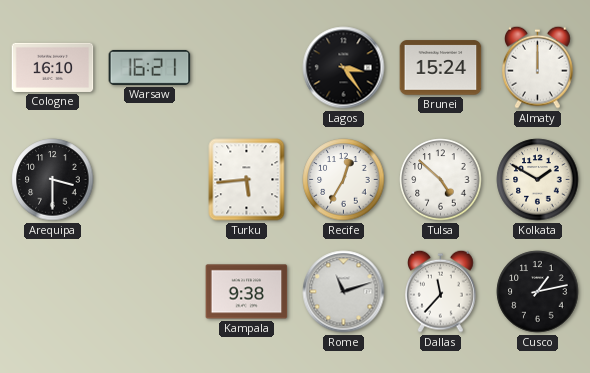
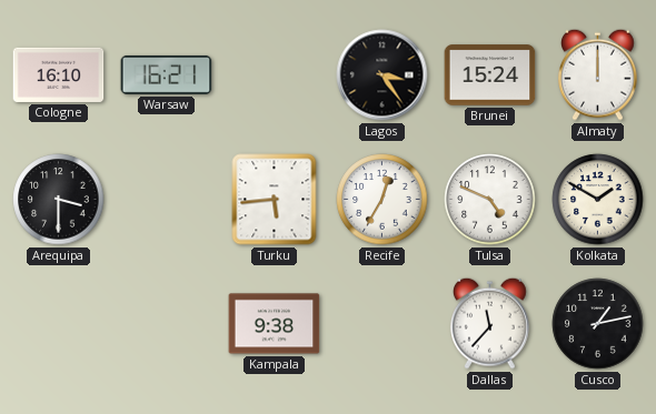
Tulsa: 4:52 -> 4:49
Rome: 11:12 -> none
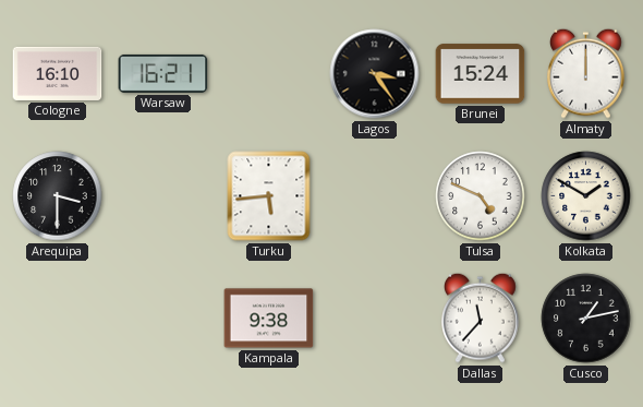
Recife: 12:35 -> none
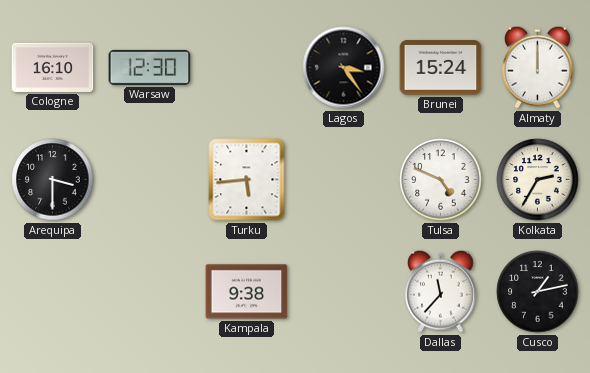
Warsaw: 16:21 -> 12:30
Kolkata: 1:50 -> 2:35
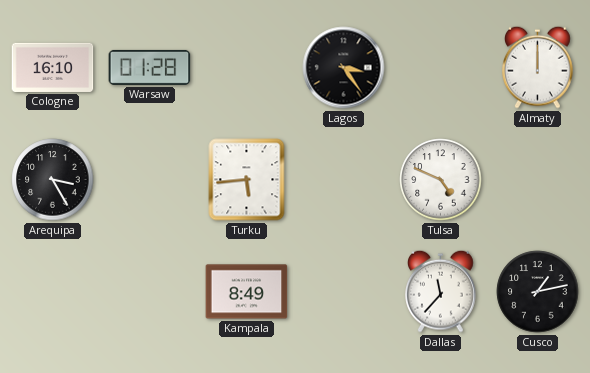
Warsaw: 12:30 -> 01:28
Brunei: 15:24 -> none
Arequipa: 3:30 -> 3:25
Kolkata: 2:35 -> none
Kampala: 9:38 -> 8:49
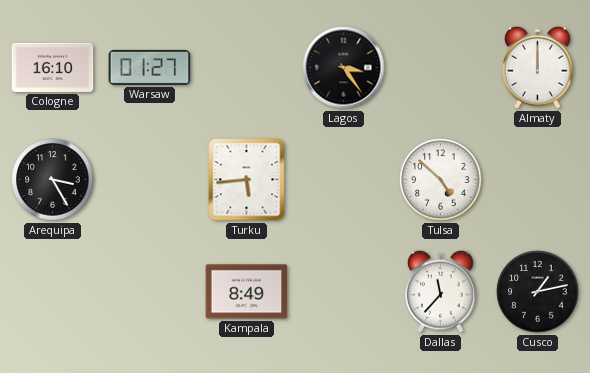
Warsaw: 01:28 -> 01:27
Tulsa: 4:49 -> 4:52
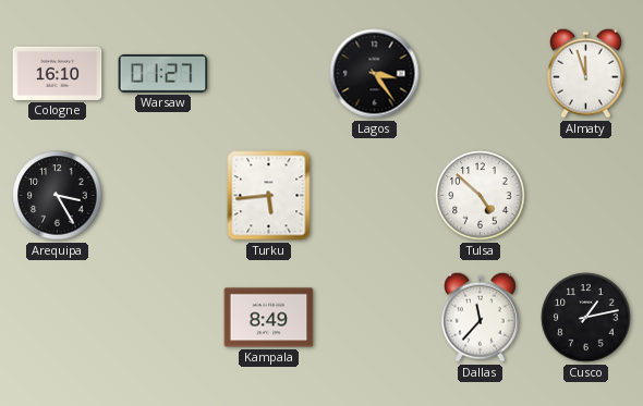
Almaty: 12:00 -> 11:57
